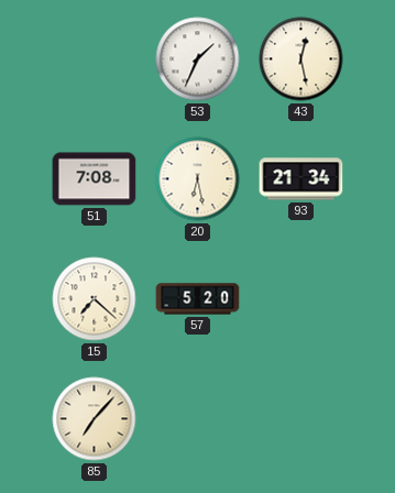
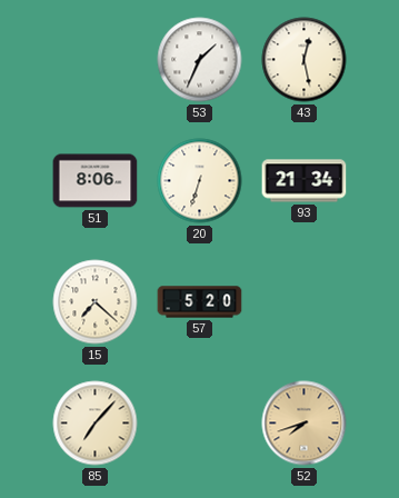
51: 7:08 -> 8:06
20: 6:28 -> 6:33
52: none -> 7:42
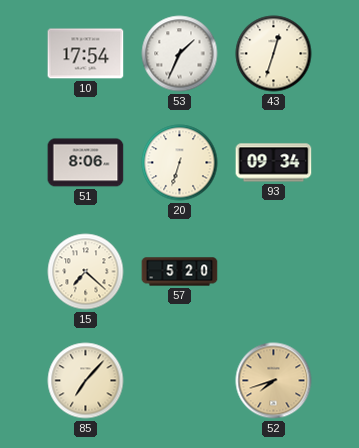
10: none -> 17:54
43: 12:28 -> 12:33
93: 21:34 -> 09:34
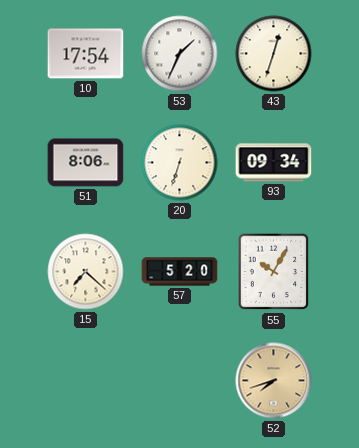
55: none -> 10:05
85: 7:07 -> none
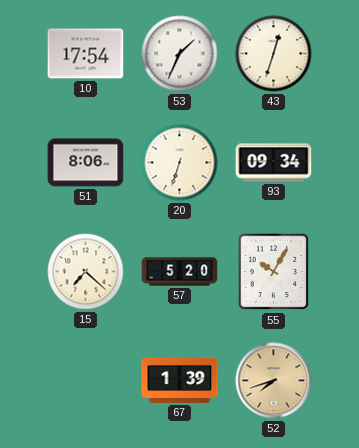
67: none -> 1:39
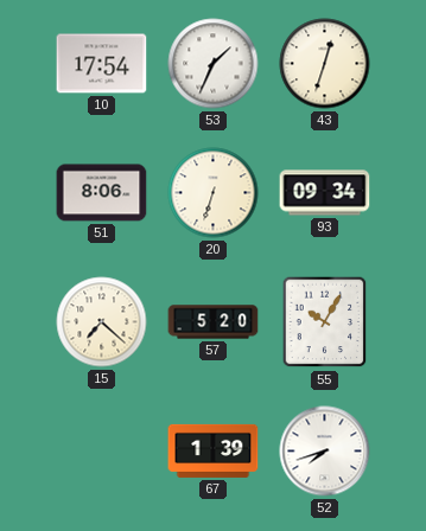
52 dial: champagne -> white
